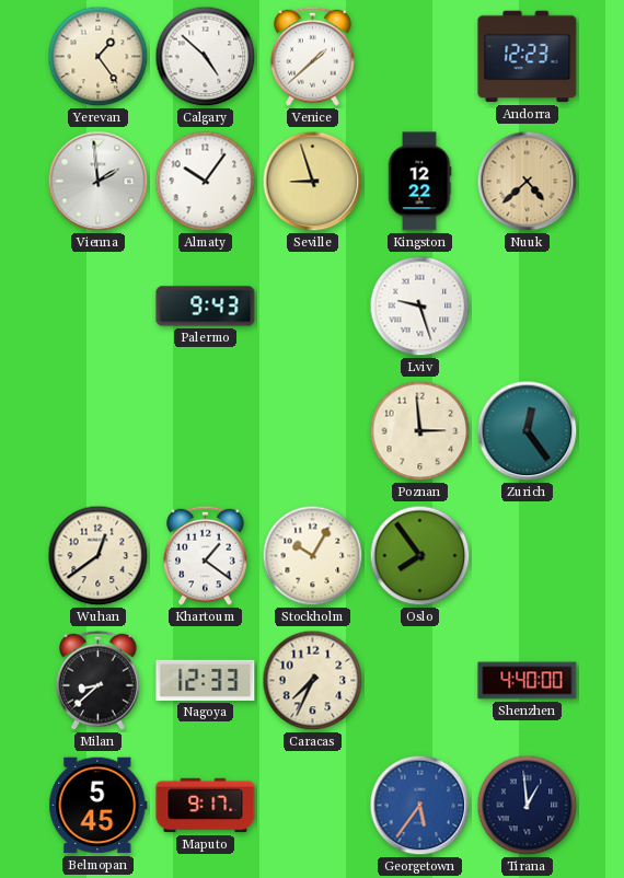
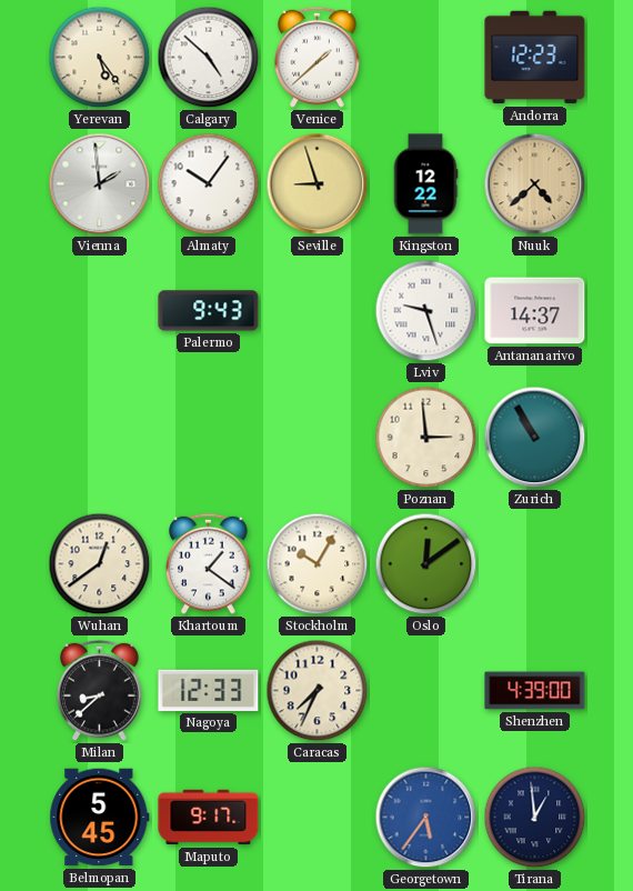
Yerevan: 1:24 -> 5:24
Antananarivo: none -> 14:37
Zurich: 12:24 -> 10:55
Oslo: 7:54 -> 12:09
Shenzhen: 4:40 -> 4:39
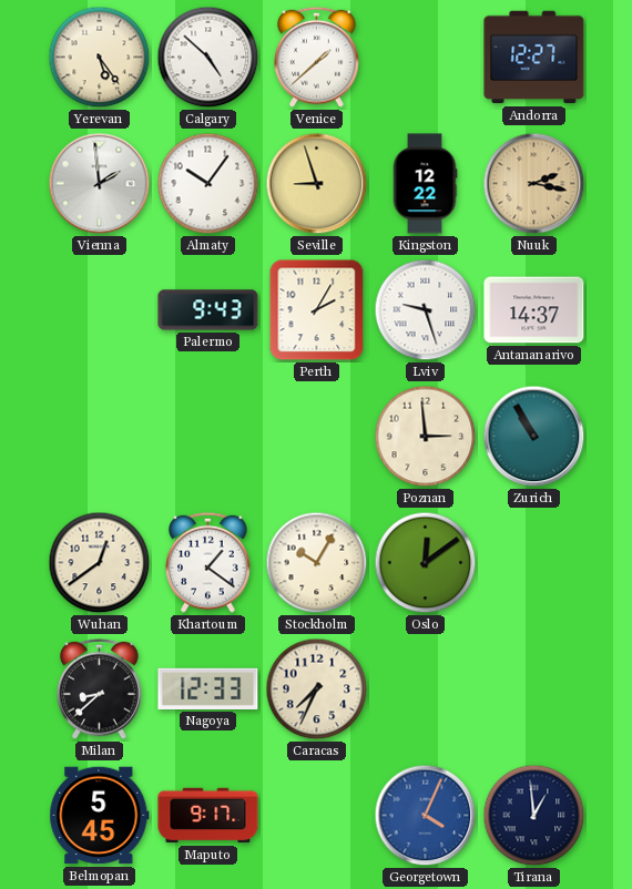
Andorra: 12:23 -> 12:27
Nuuk: 4:38 -> 2:17
Perth: none -> 2:05
Shenzhen: 4:39 -> none
Georgetown: 5:36 -> 4:04
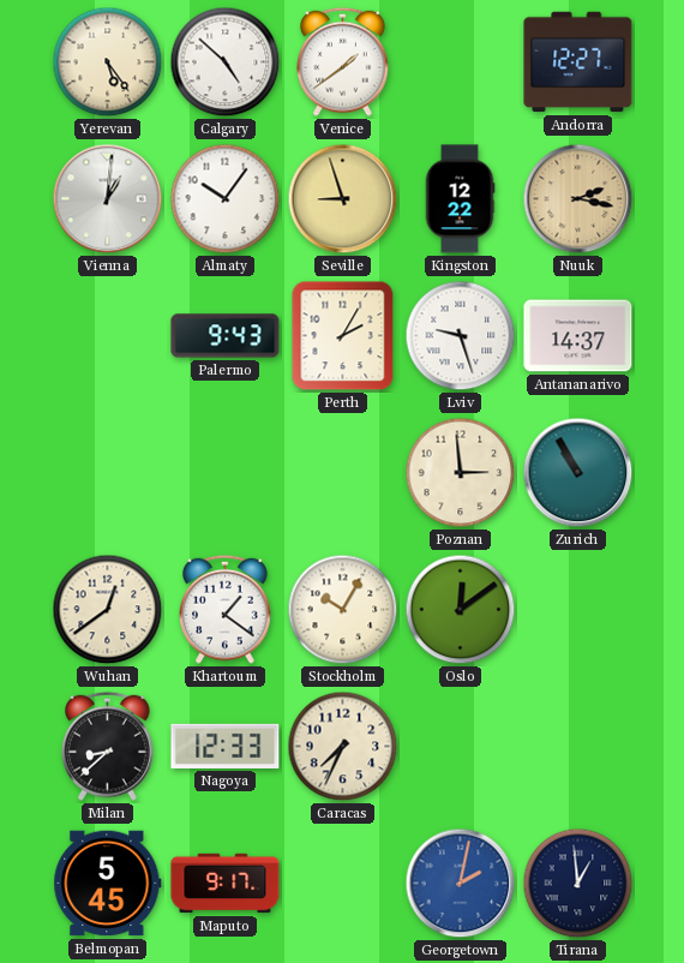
Venice: 1:38 -> 1:39
Vienna: 1:59 -> 1:01
Georgetown: 4:04 -> 2:02
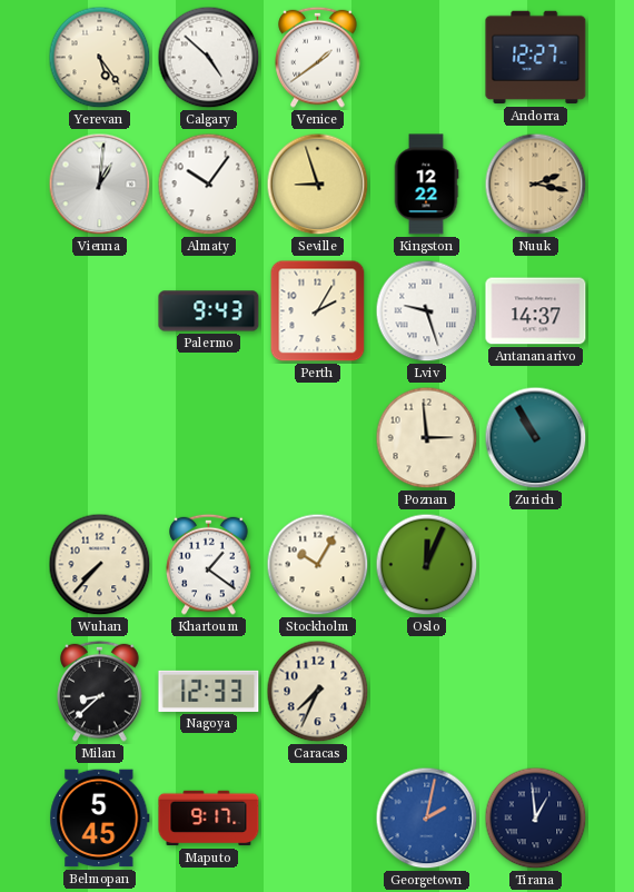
Wuhan: 12:39 -> 7:37
Oslo: 12:09 -> 12:04
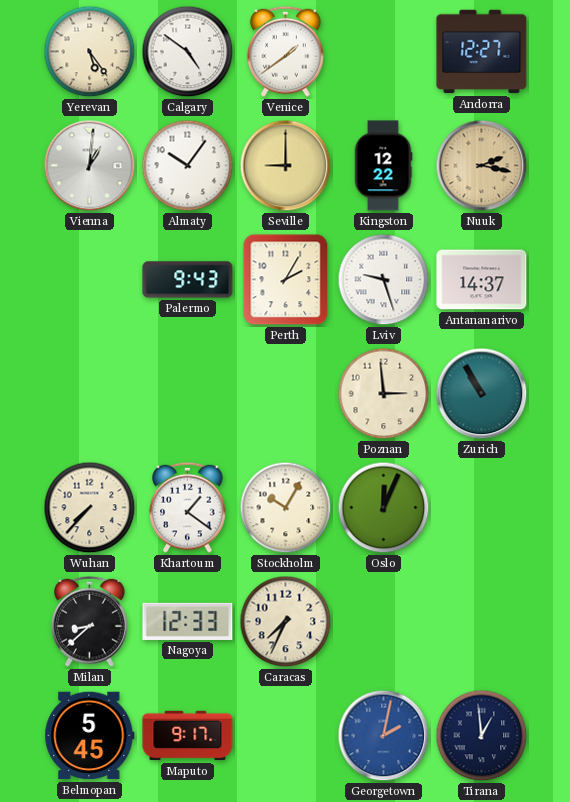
Calgary: 4:52 -> 4:51
Seville: 8:57 -> 9:00
